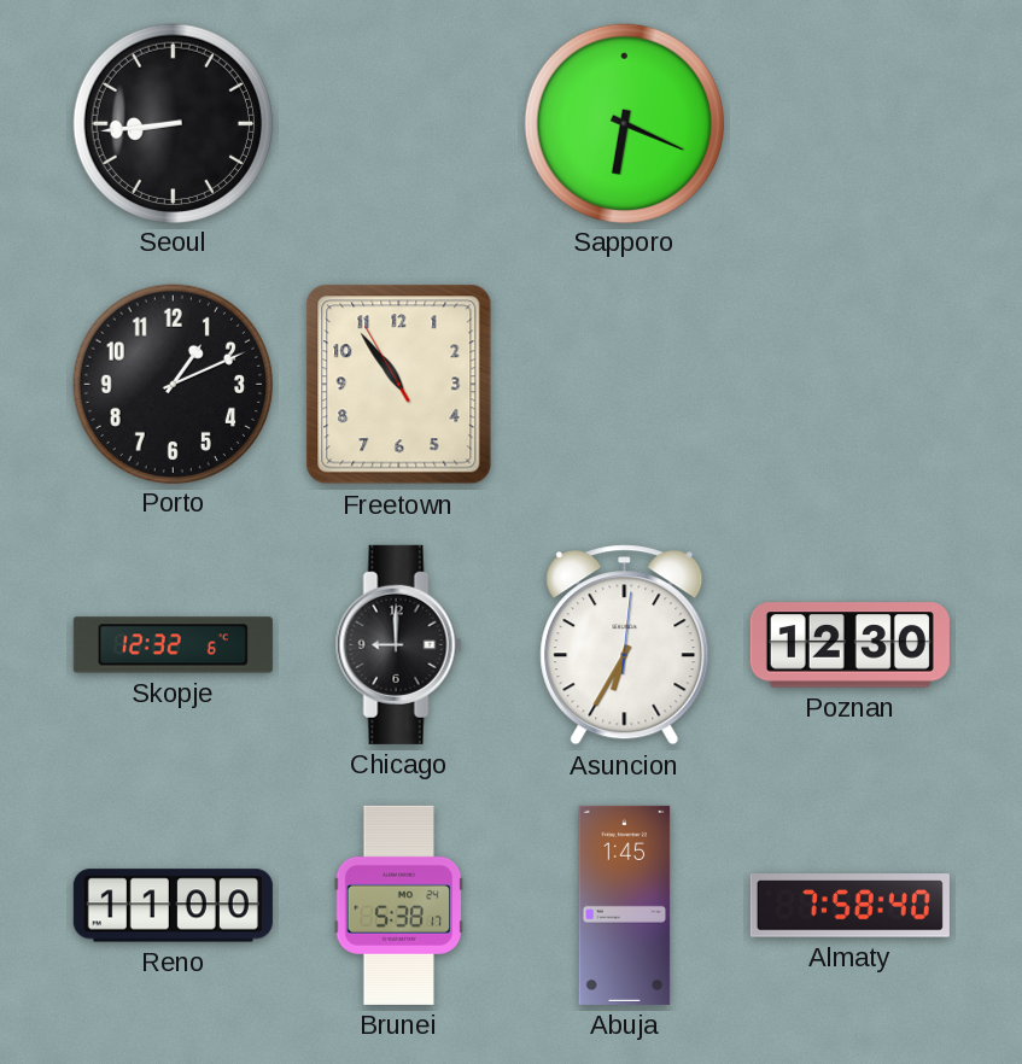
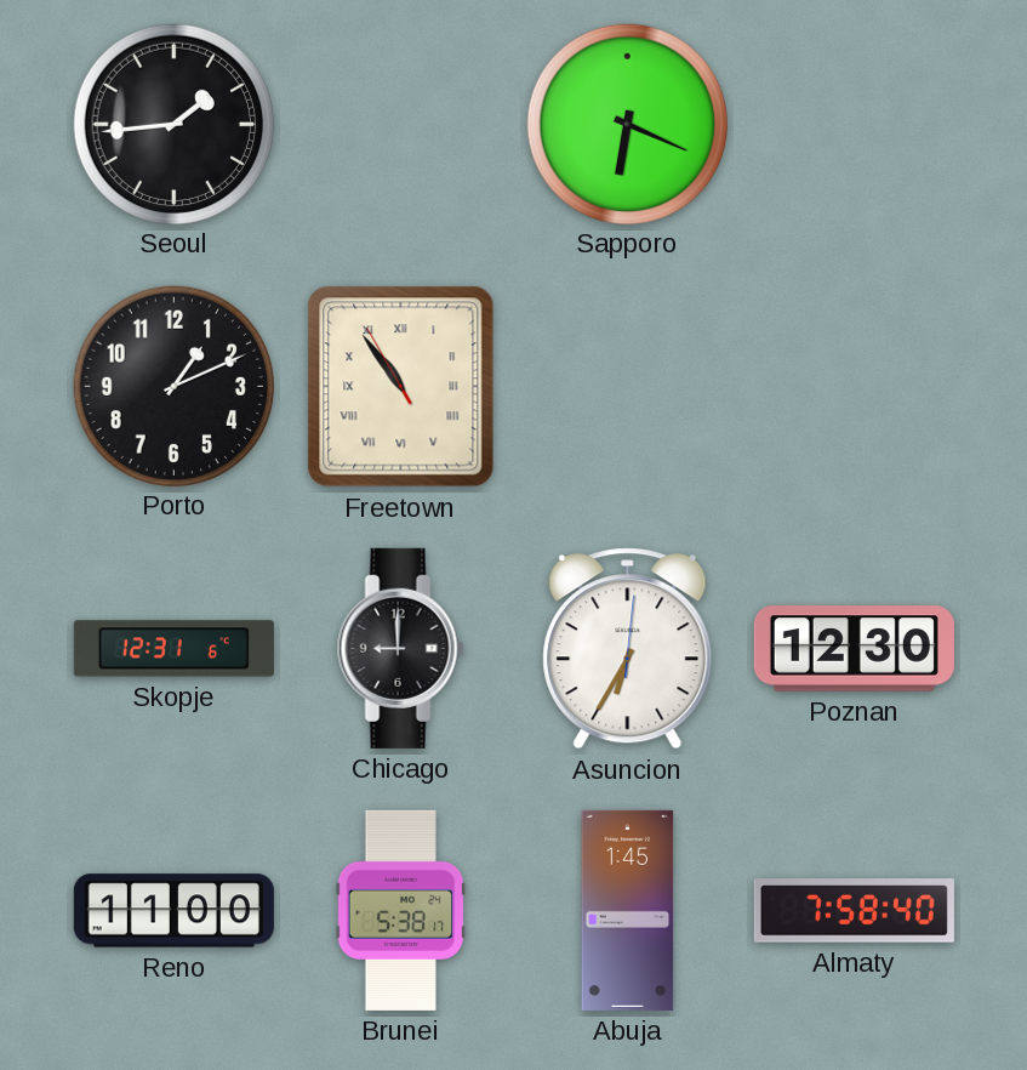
Seoul: 8:44 -> 1:44
Freetown numerals: Arabic -> Roman
Skopje: 12:32 -> 12:31
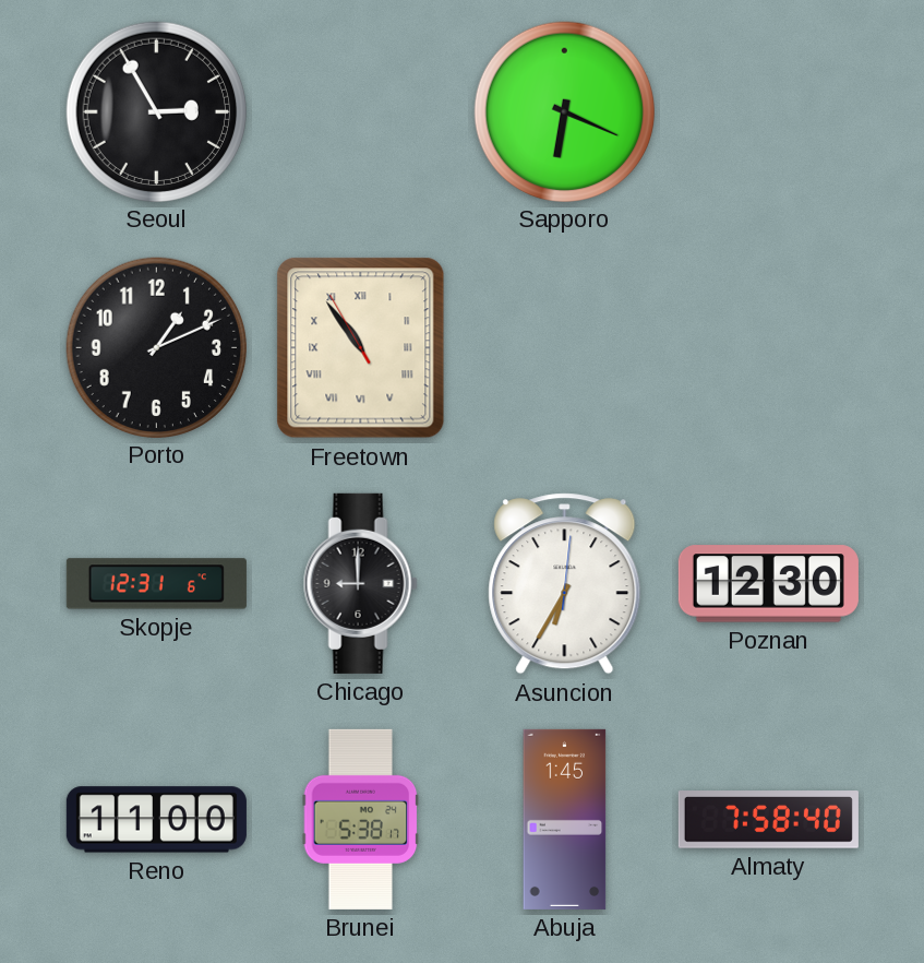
Seoul: 1:44 -> 2:55
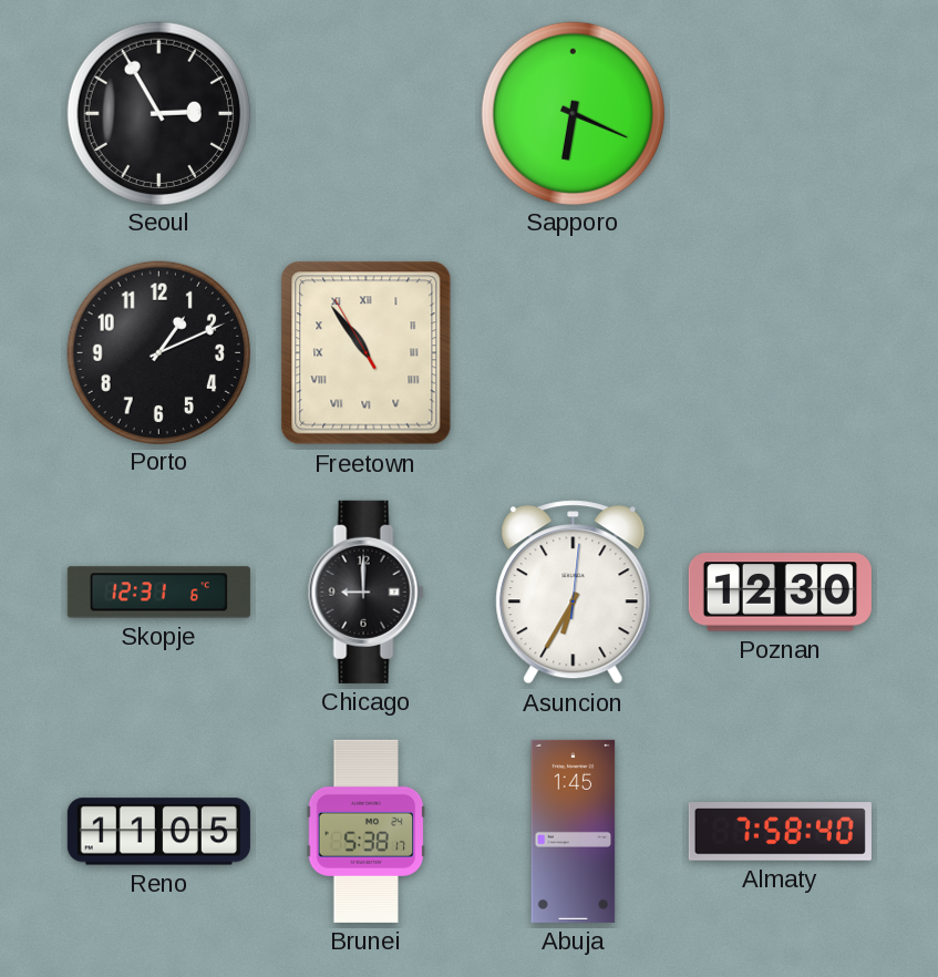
Reno: 11:00 -> 11:05
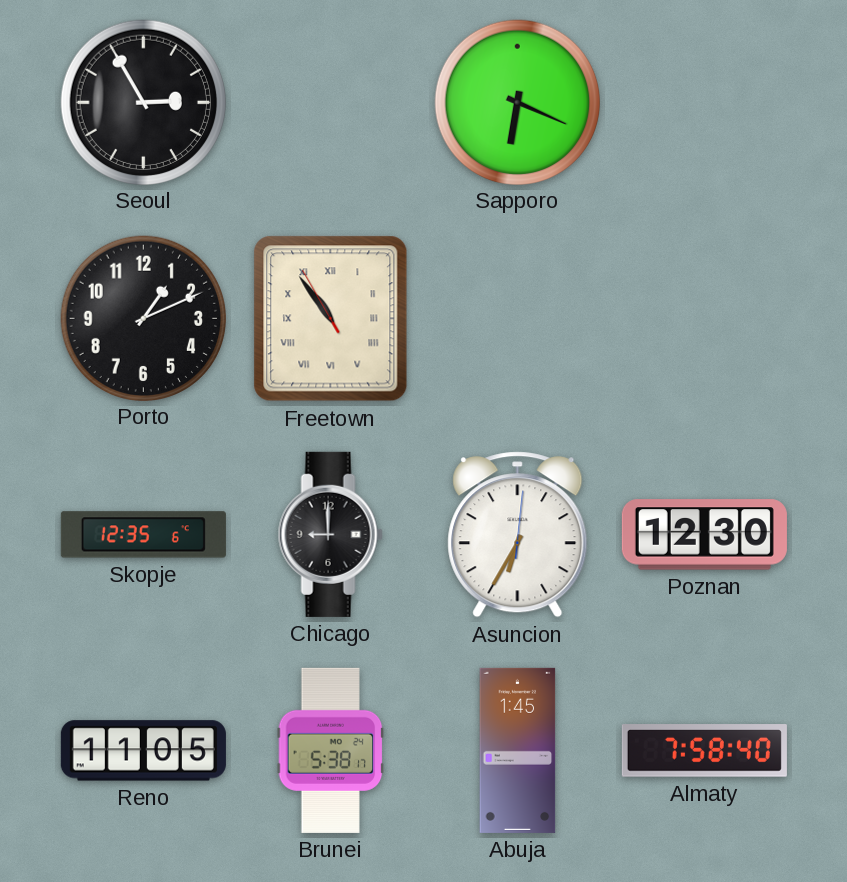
Skopje: 12:31 -> 12:35
